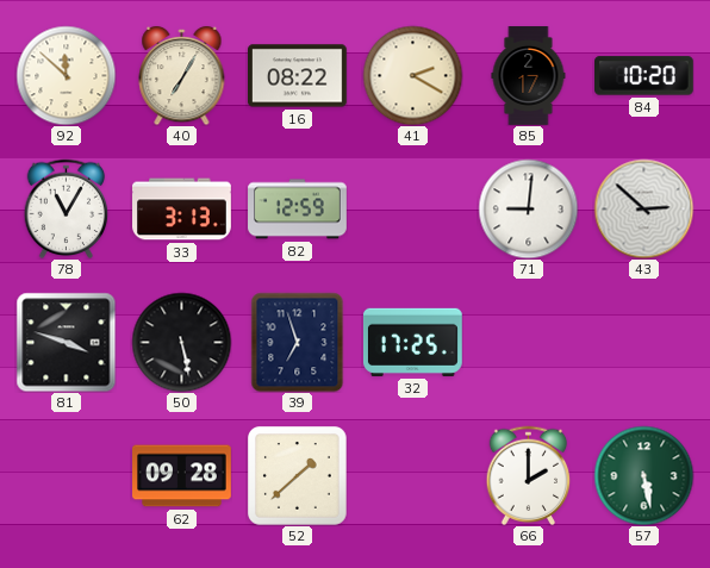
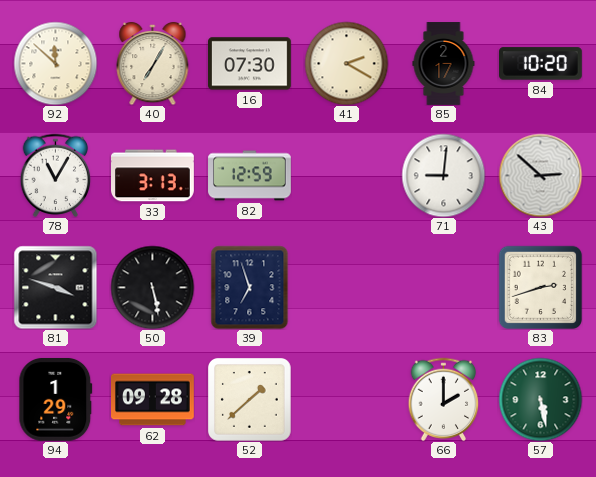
16: 08:22 -> 07:30
32: 17:25 -> none
83: none -> 2:42
94: none -> 1:29
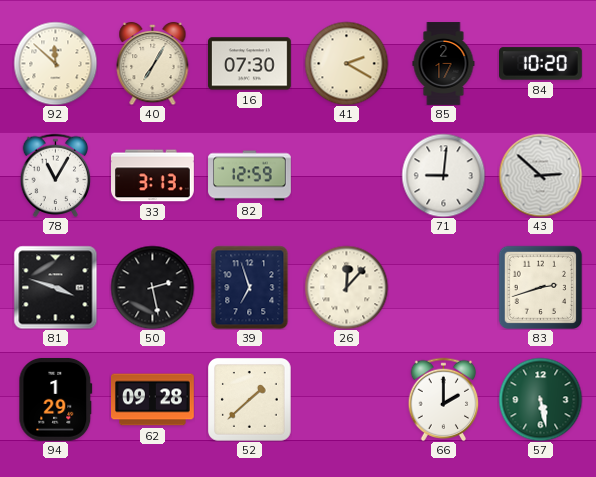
50: 5:28 -> 2:28
26: none -> 12:07
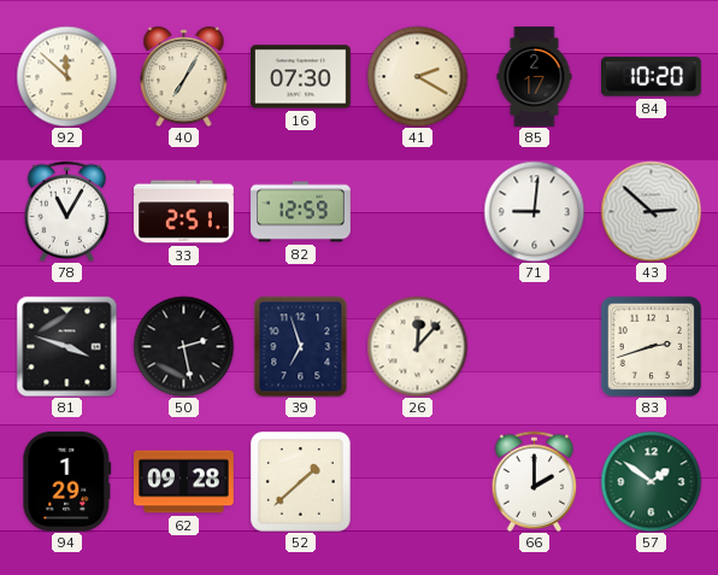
33: 3:13 -> 2:51
57: 5:28 -> 1:51
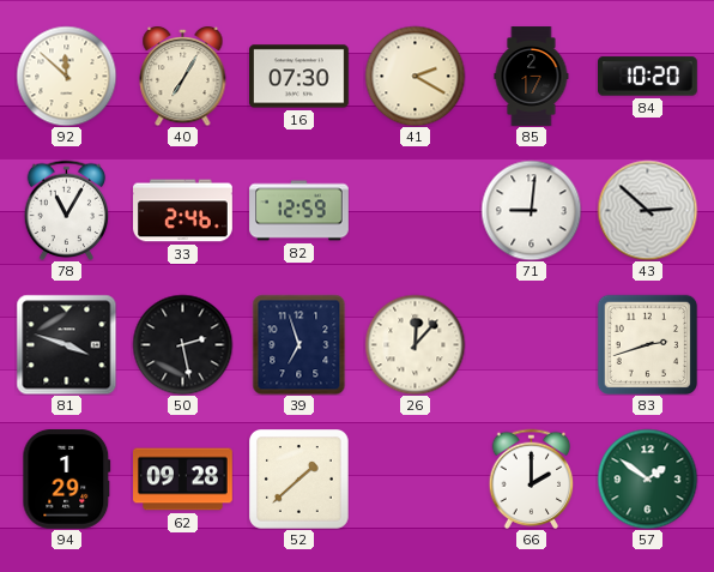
33: 2:51 -> 2:46
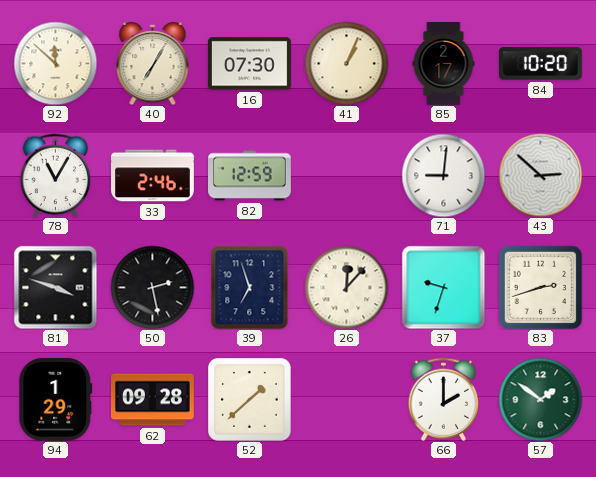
41: 2:20 -> 1:04
37: none -> 9:33
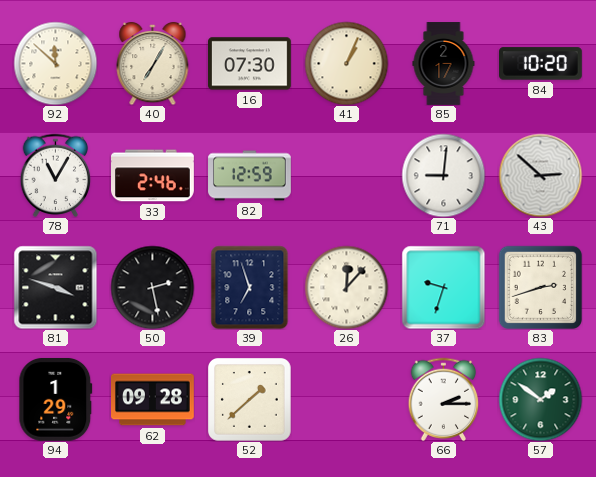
66: 2:00 -> 2:15
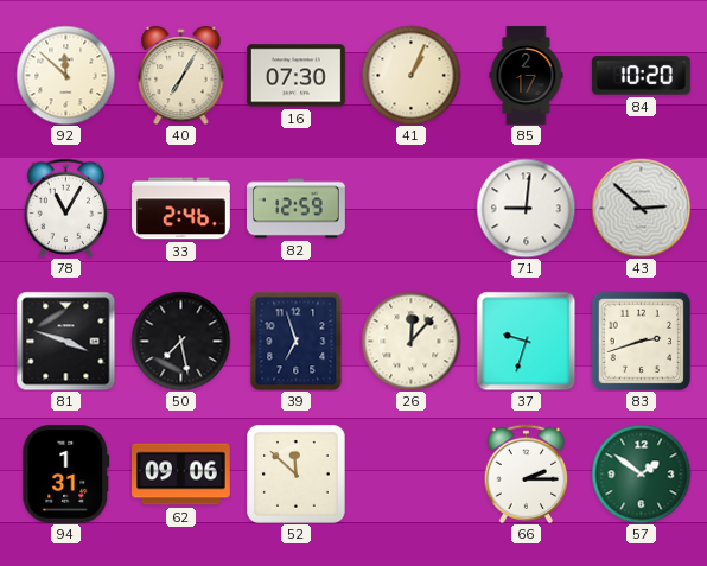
50: 2:28 -> 7:28
94: 1:29 -> 1:31
62: 09:28 -> 09:06
52: 1:38 -> 11:52
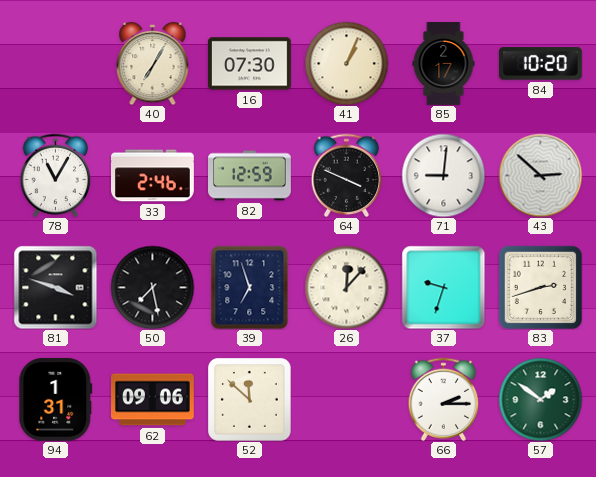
92: 11:52 -> none
64: none -> 3:49
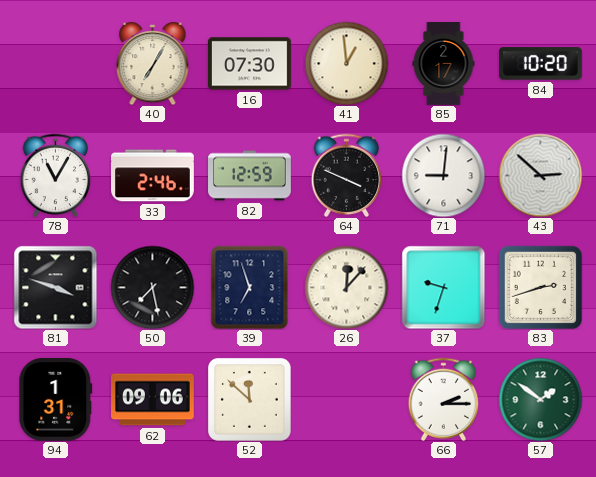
41: 1:04 -> 12:59
